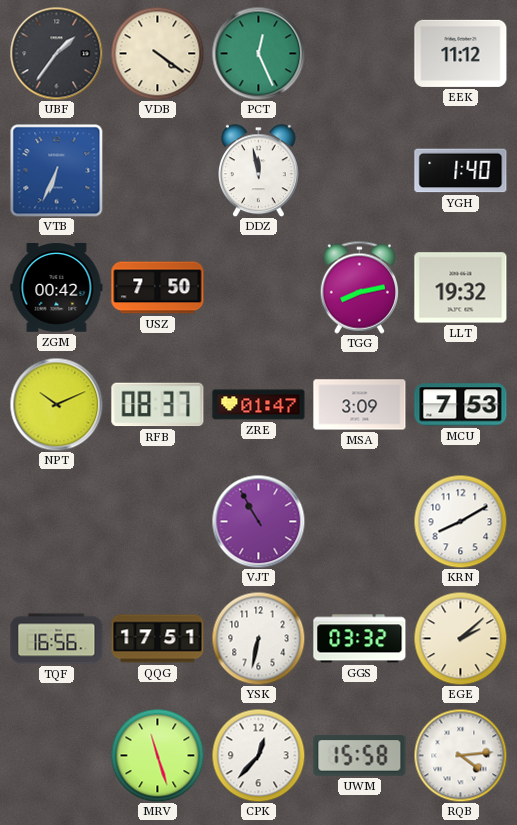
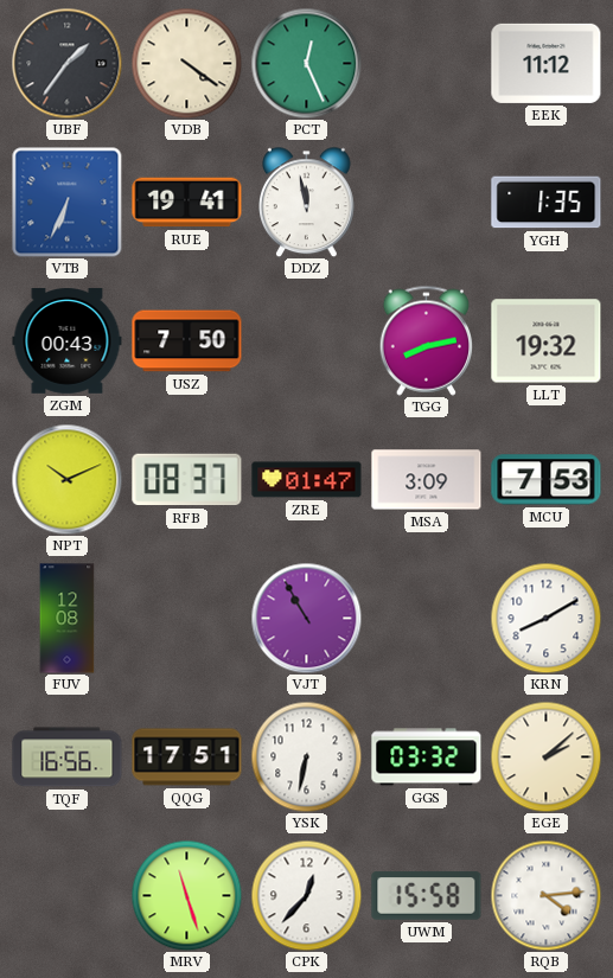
RUE: none -> 19:41
YGH: 1:40 -> 1:35
ZGM: 00:42 -> 00:43
FUV: none -> 12:08
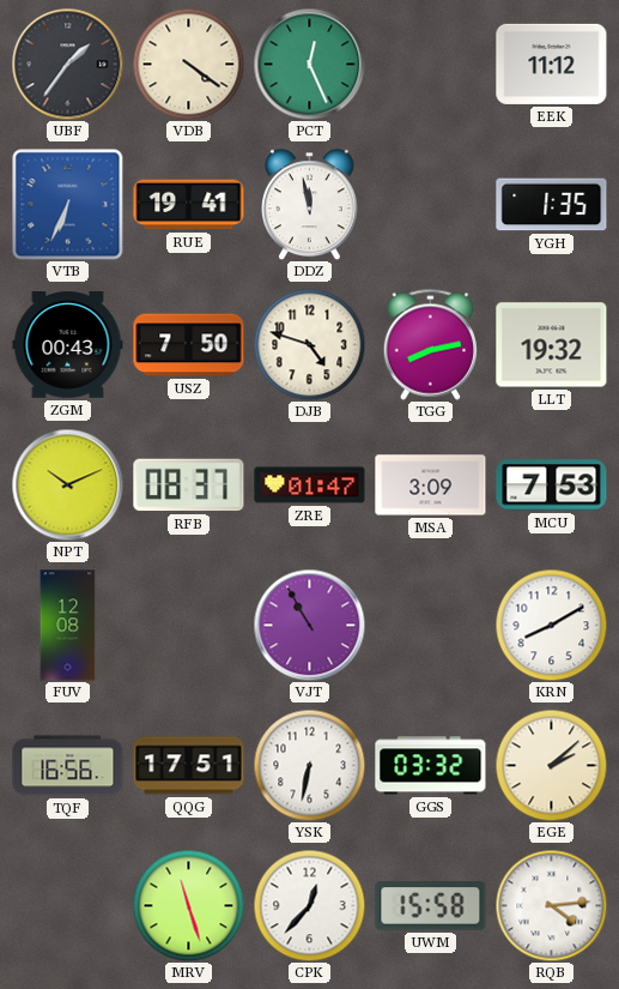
DJB: none -> 4:48
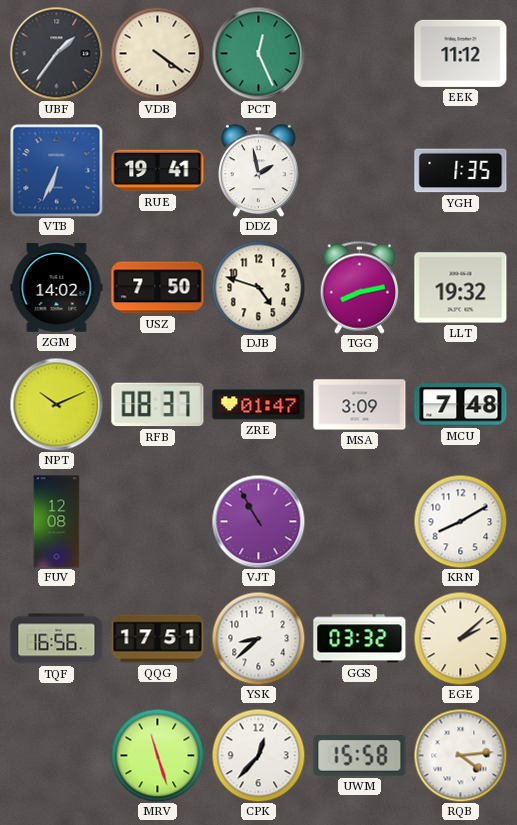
DDZ: 11:58 -> 1:58
ZGM: 00:43 -> 14:02
MCU: 7:53 -> 7:48
YSK: 6:32 -> 8:38
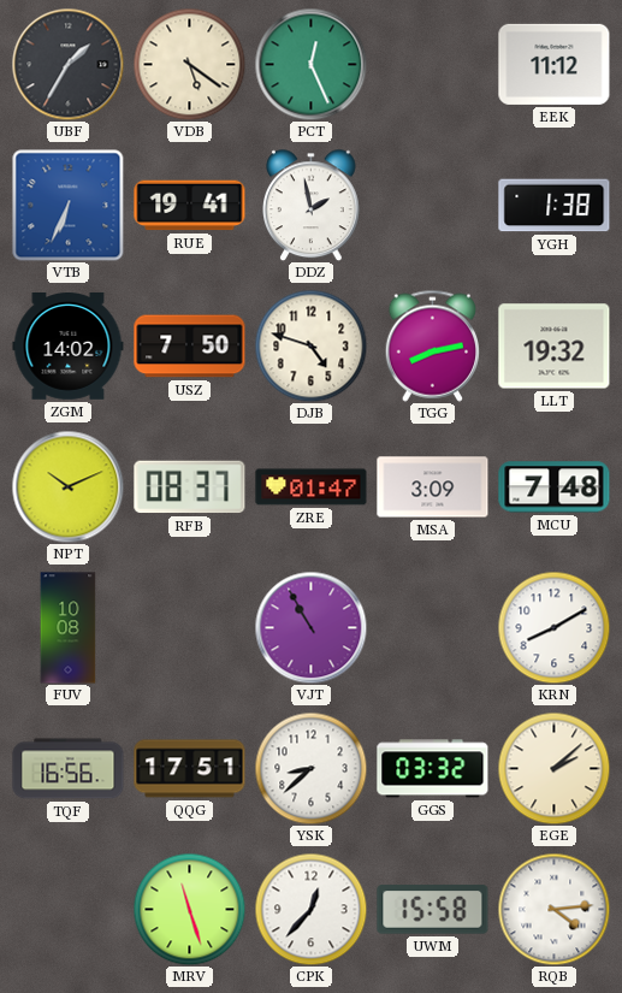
UBF: 1:36 -> 1:35
VDB: 4:21 -> 5:21
YGH: 1:35 -> 1:38
FUV: 12:08 -> 10:08
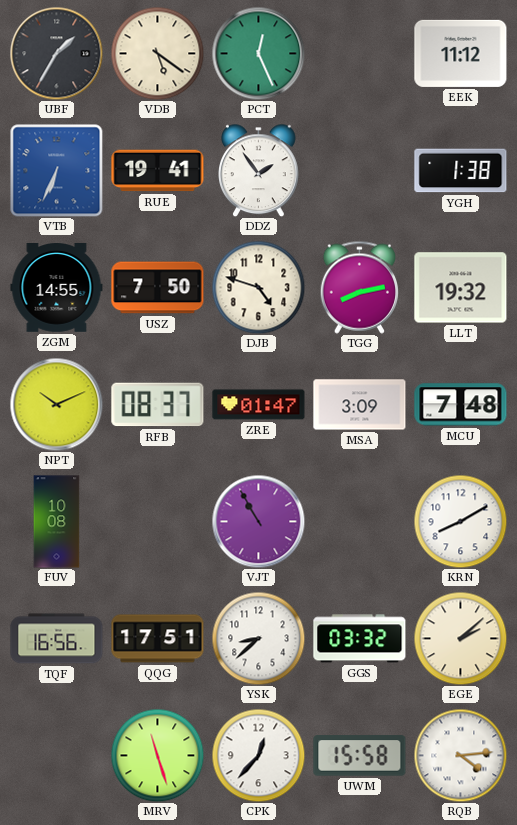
DDZ: 1:58 -> 1:54
ZGM: 14:02 -> 14:55
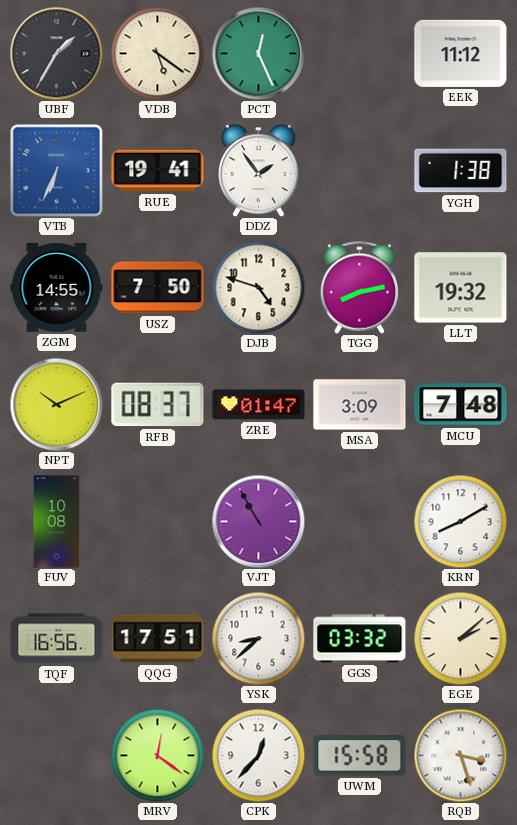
MRV: 11:27 -> 12:21
RQB: 4:14 -> 3:27
